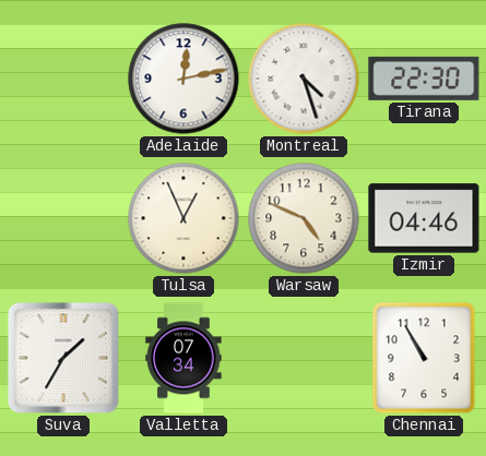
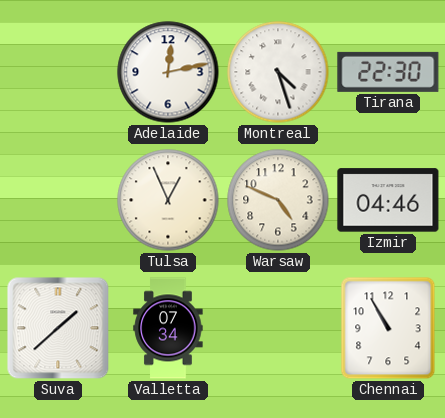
Suva: 1:35 -> 1:38
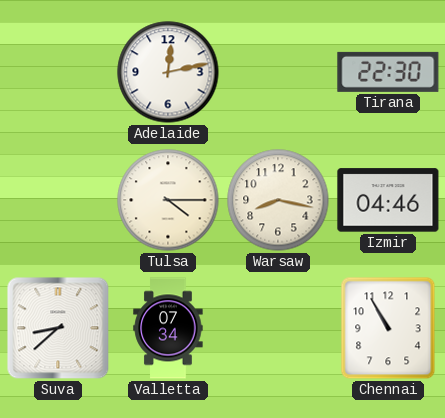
Montreal: 4:27 -> none
Tulsa: 12:56 -> 4:15
Warsaw: 4:49 -> 8:17
Suva: 1:38 -> 8:38
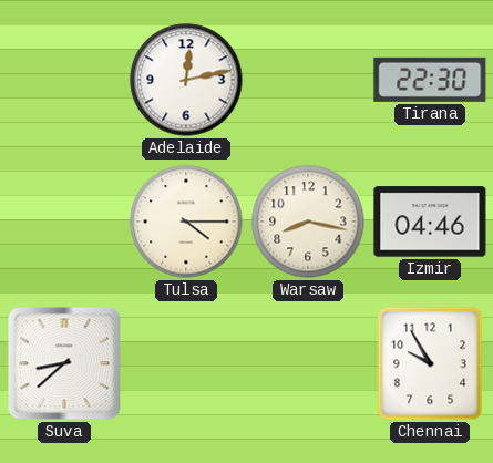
Valletta: 07:34 -> none
Chennai: 10:55 -> 9:55
